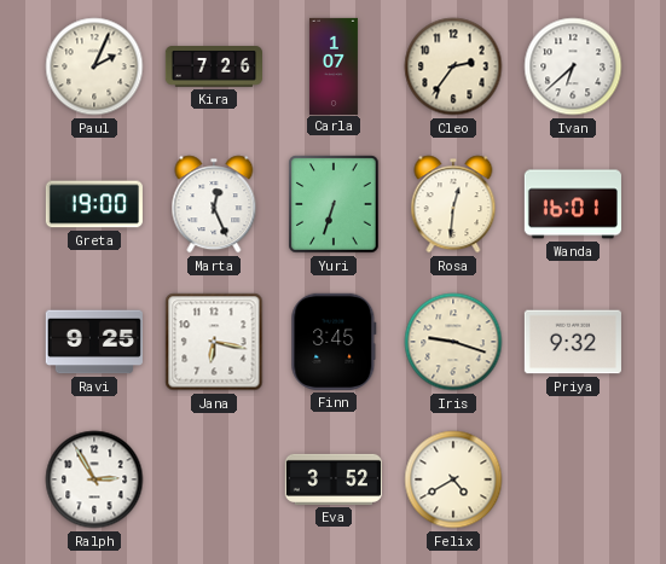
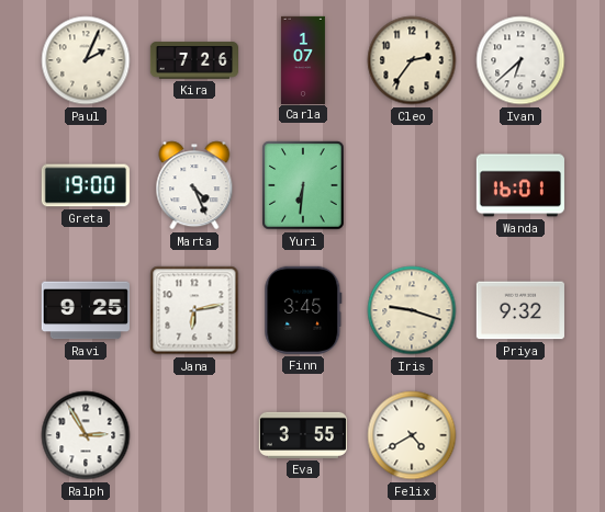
Marta: 12:26 -> 4:26
Yuri: 6:33 -> 6:31
Rosa: 12:31 -> none
Jana: 6:17 -> 6:13
Eva: 3:52 -> 3:55
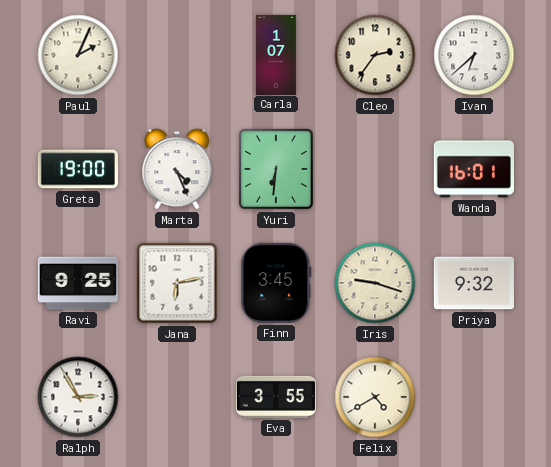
Kira: 7:26 -> none
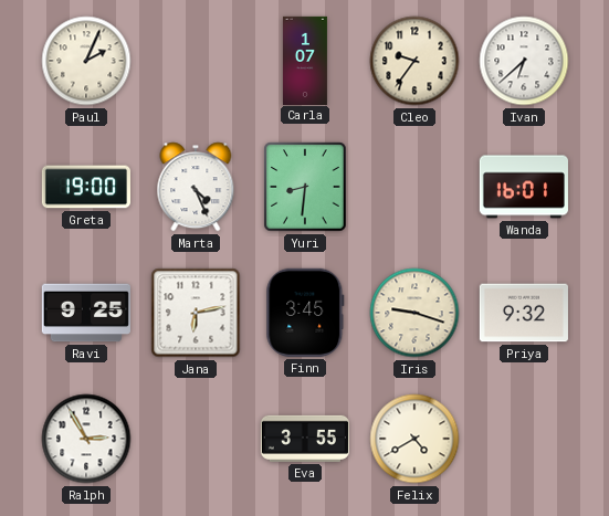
Cleo: 2:36 -> 9:36
Yuri: 6:31 -> 8:31
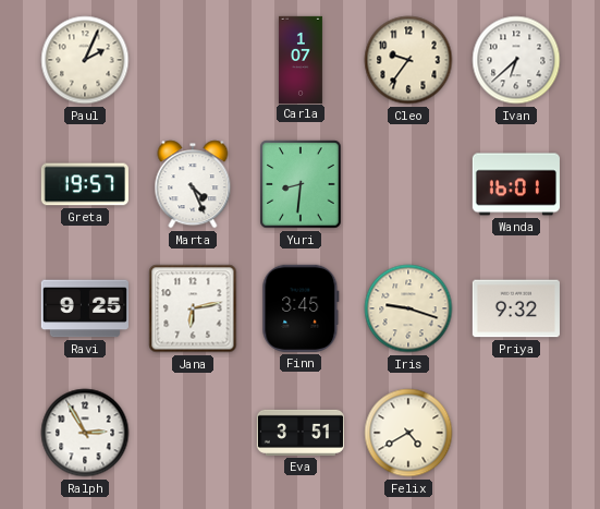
Greta: 19:00 -> 19:57
Eva: 3:55 -> 3:51
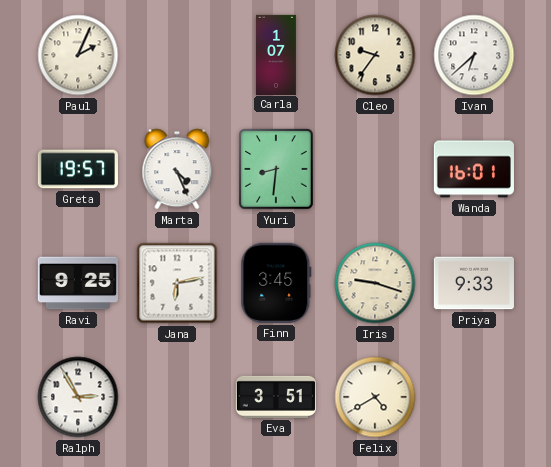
Priya: 9:32 -> 9:33
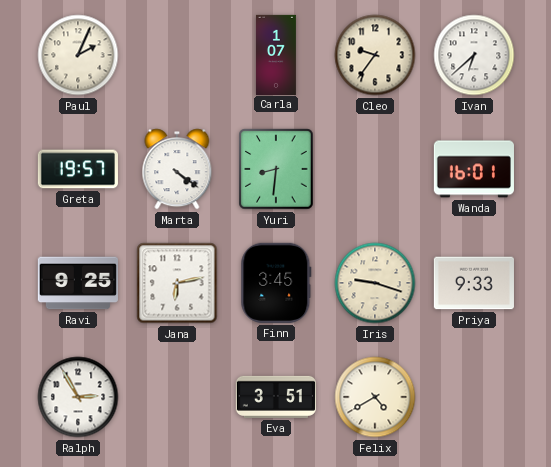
Marta: 4:26 -> 4:21
